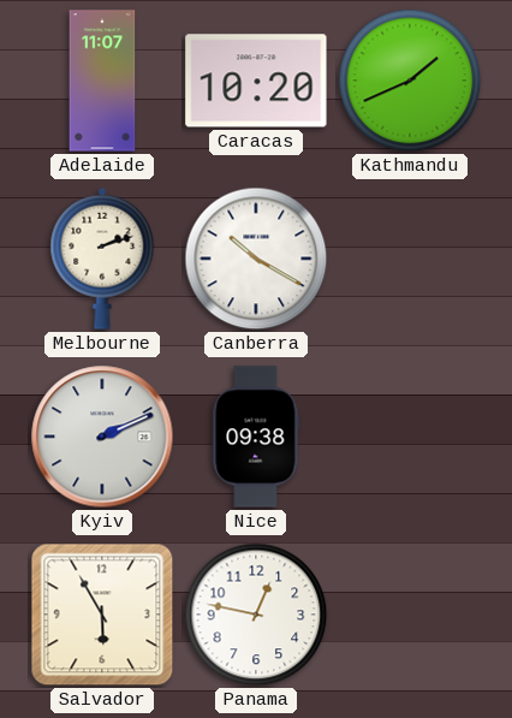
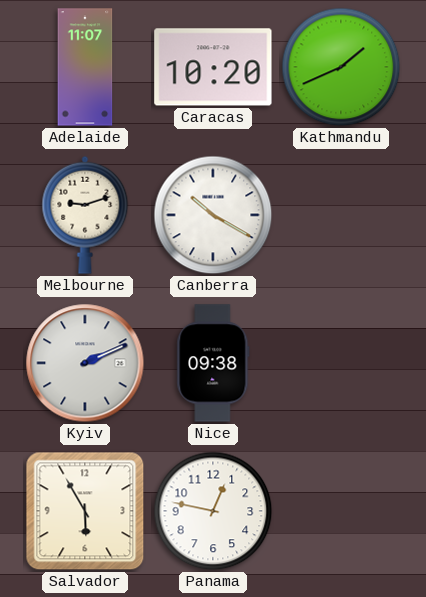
Melbourne: 2:12 -> 9:12
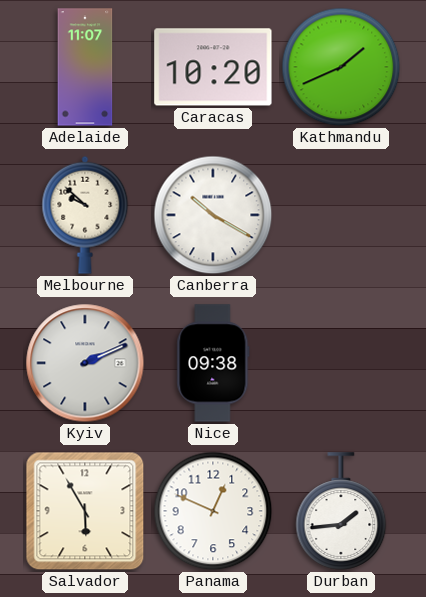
Melbourne: 9:12 -> 9:52
Panama: 12:47 -> 12:49
Durban: none -> 1:44
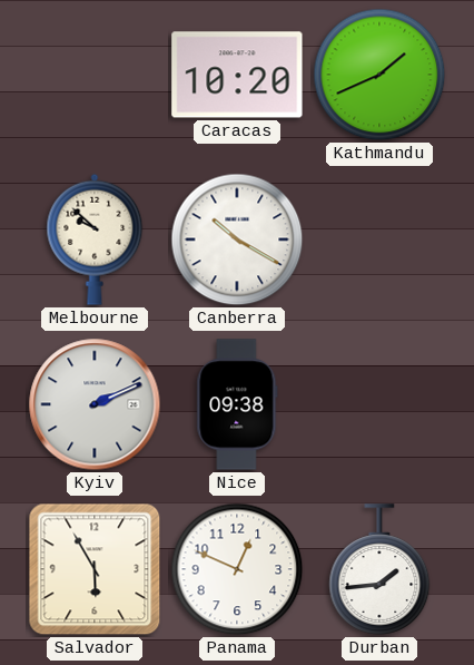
Adelaide: 11:07 -> none
